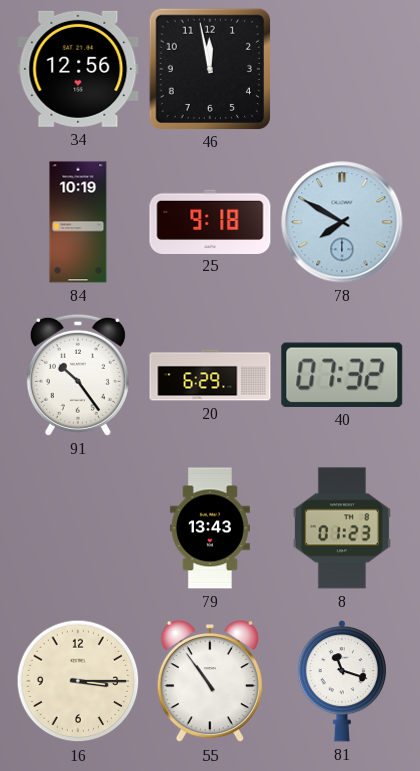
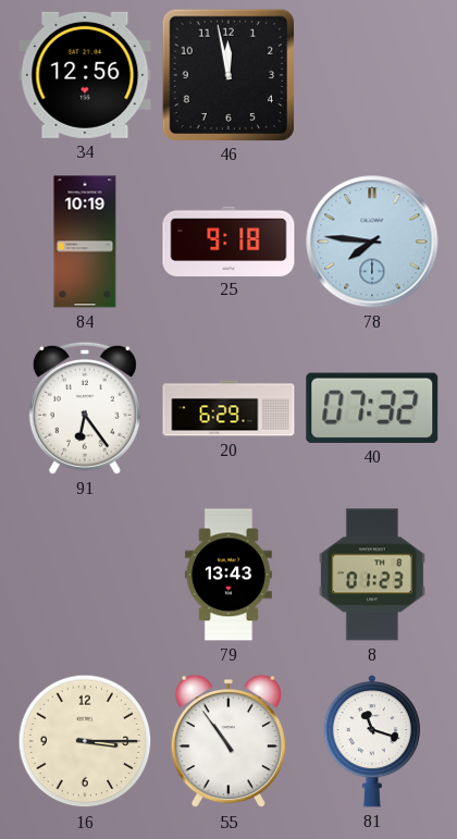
78: 7:50 -> 7:46
91: 10:24 -> 6:24
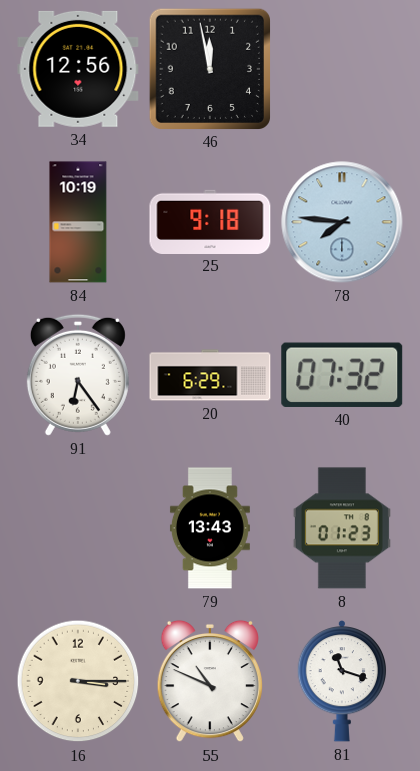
55: 10:54 -> 10:49
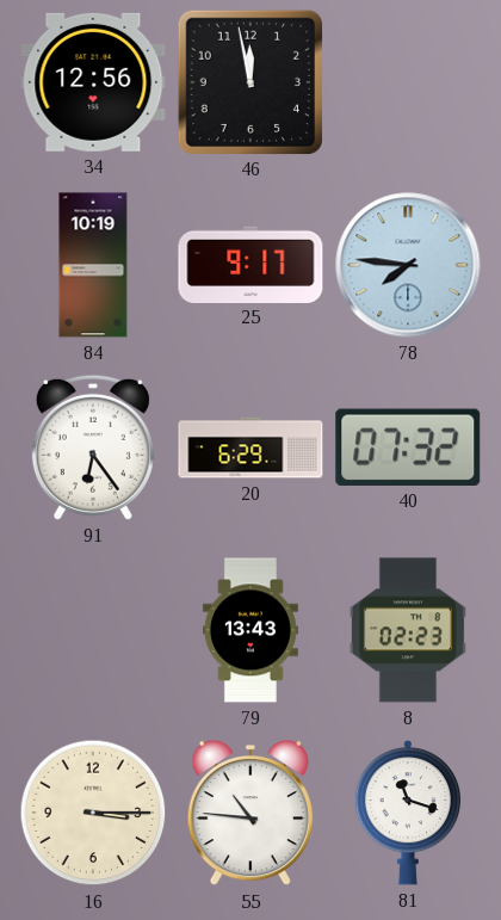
25: 9:18 -> 9:17
8: 01:23 -> 02:23
55: 10:49 -> 10:46
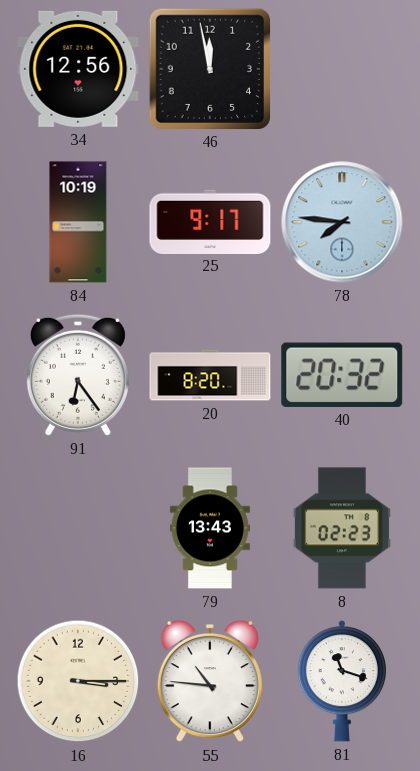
20: 6:29 -> 8:20
40: 07:32 -> 20:32
